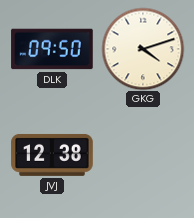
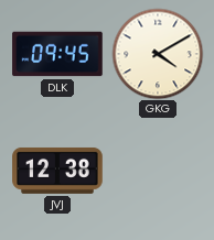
DLK: 09:50 -> 09:45
GKG: 4:12 -> 4:10
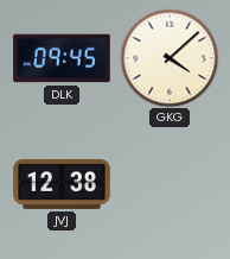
GKG: 4:10 -> 4:08
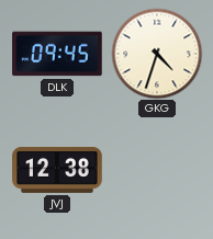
GKG: 4:08 -> 4:33
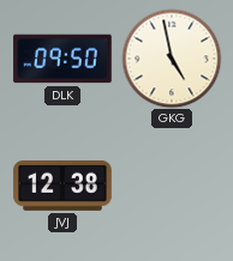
DLK: 09:45 -> 09:50
GKG: 4:33 -> 4:58
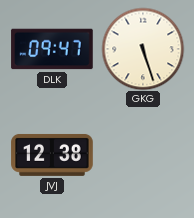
DLK: 09:50 -> 09:47
GKG: 4:58 -> 5:27
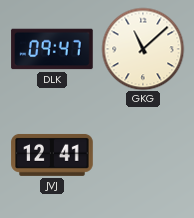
GKG: 5:27 -> 11:08
JVJ: 12:38 -> 12:41
